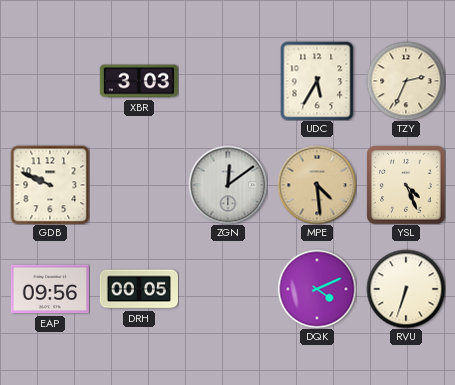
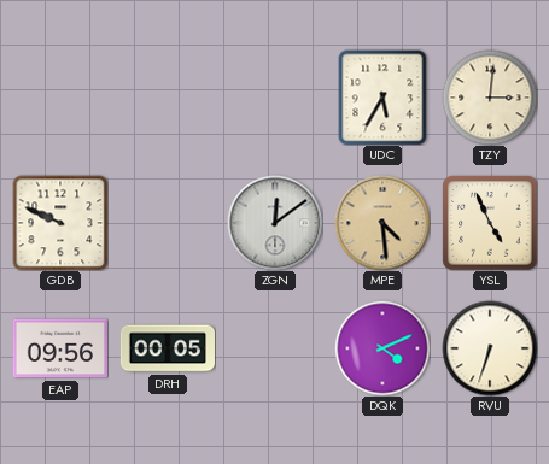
XBR: 3:03 -> none
TZY: 2:34 -> 3:01
YSL: 4:26 -> 4:56
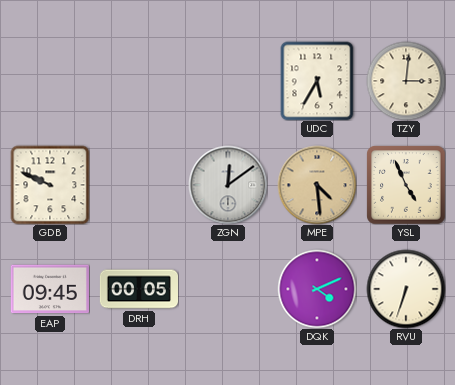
EAP: 09:56 -> 09:45
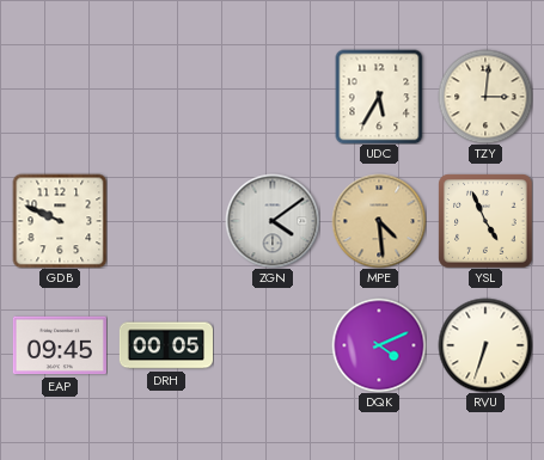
ZGN: 12:09 -> 4:09
